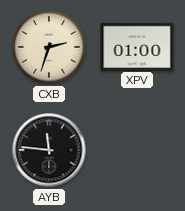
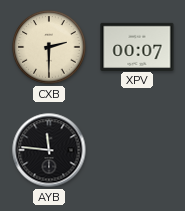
CXB: 2:33 -> 2:30
XPV: 01:00 -> 00:07
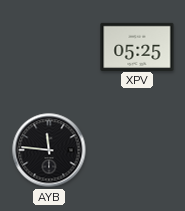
CXB: 2:30 -> none
XPV: 00:07 -> 05:25
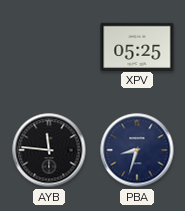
PBA: none -> 8:33
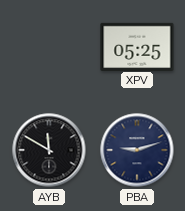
AYB: 11:46 -> 11:50
PBA: 8:33 -> 9:12
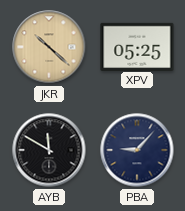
JKR: none -> 10:22
PBA: 9:12 -> 9:07
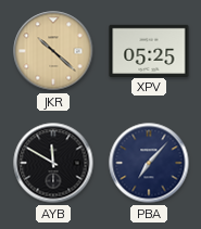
PBA: 9:07 -> 7:07
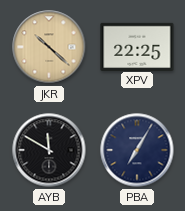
XPV: 05:25 -> 22:25
PBA: 7:07 -> 7:05
